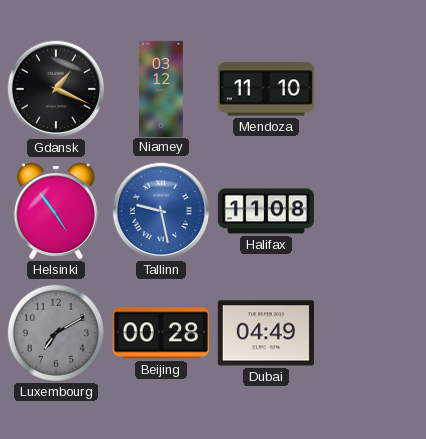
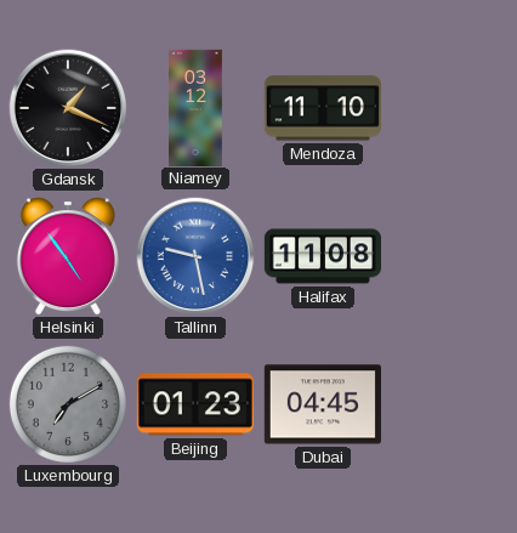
Beijing: 00:28 -> 01:23
Dubai: 04:49 -> 04:45
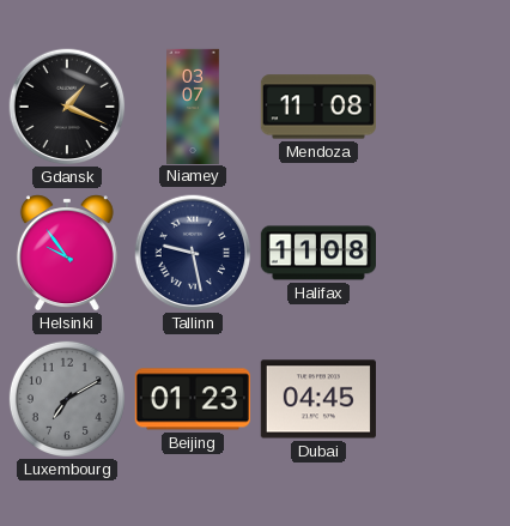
Niamey: 03:12 -> 03:07
Mendoza: 11:10 -> 11:08
Helsinki: 4:54 -> 9:54
Tallinn dial: blue -> navy
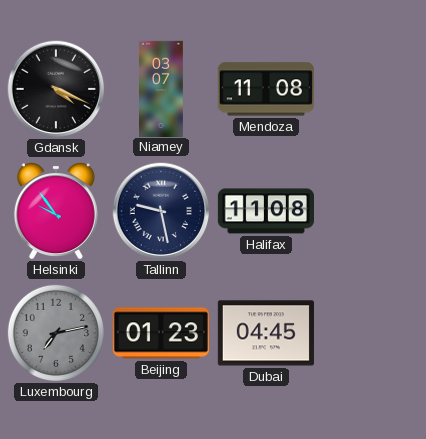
Gdansk: 1:19 -> 4:19
Luxembourg: 7:10 -> 7:13
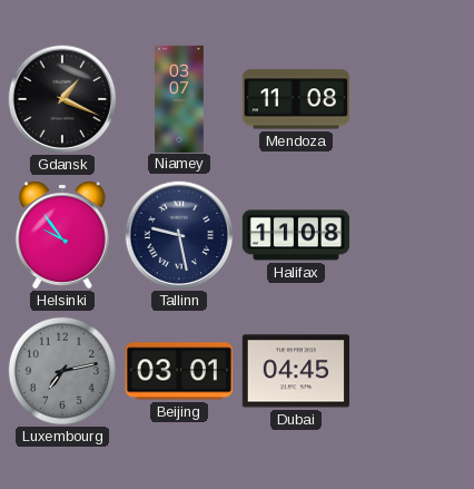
Gdansk: 4:19 -> 1:19
Beijing: 01:23 -> 03:01
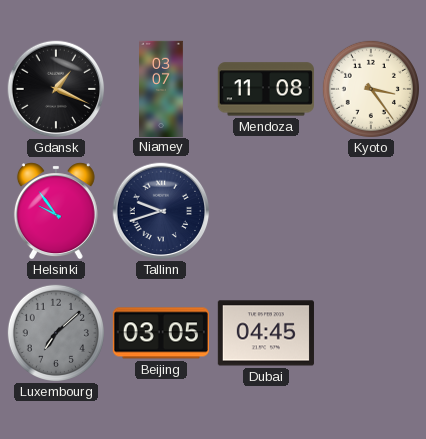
Kyoto: none -> 3:24
Tallinn: 9:28 -> 9:42
Halifax: 11:08 -> none
Luxembourg: 7:13 -> 7:08
Beijing: 03:01 -> 03:05
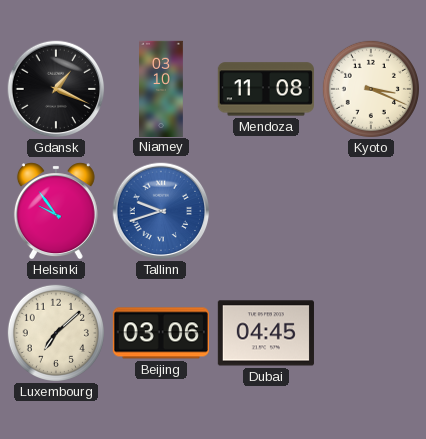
Niamey: 03:07 -> 03:10
Kyoto: 3:24 -> 3:19
Tallinn dial: navy -> blue
Luxembourg dial: grey -> cream
Beijing: 03:05 -> 03:06
